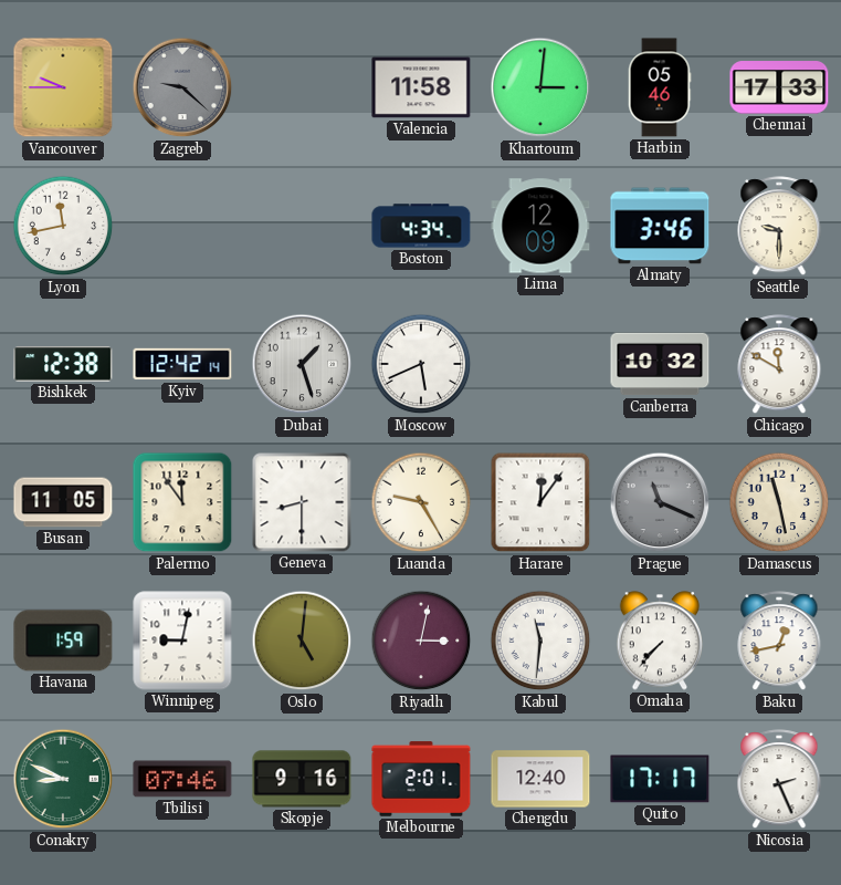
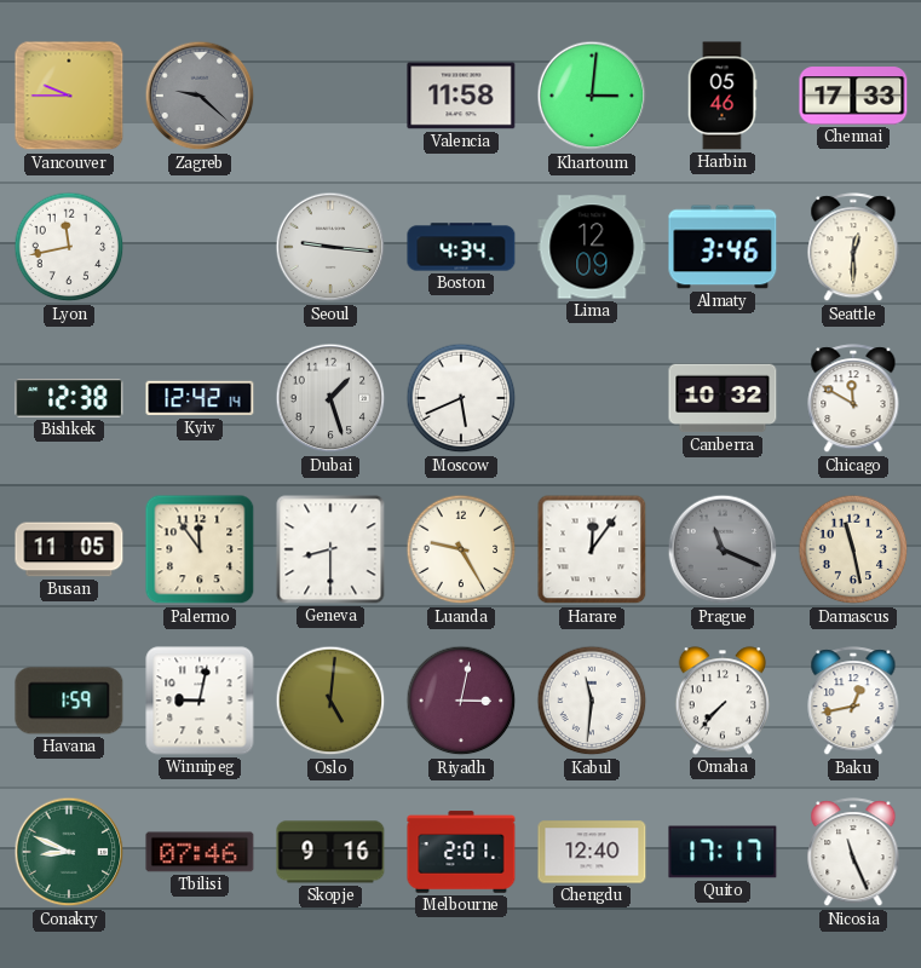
Seoul: none -> 9:16
Seattle: 9:30 -> 12:30
Nicosia: 2:26 -> 11:26
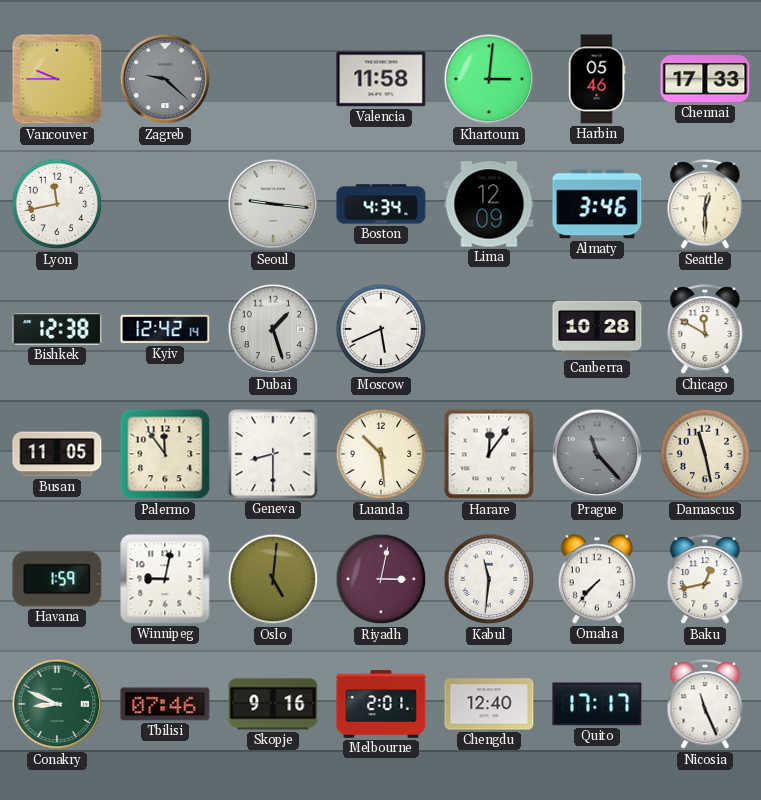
Canberra: 10:32 -> 10:28
Luanda: 9:25 -> 10:29
Prague: 11:19 -> 11:23
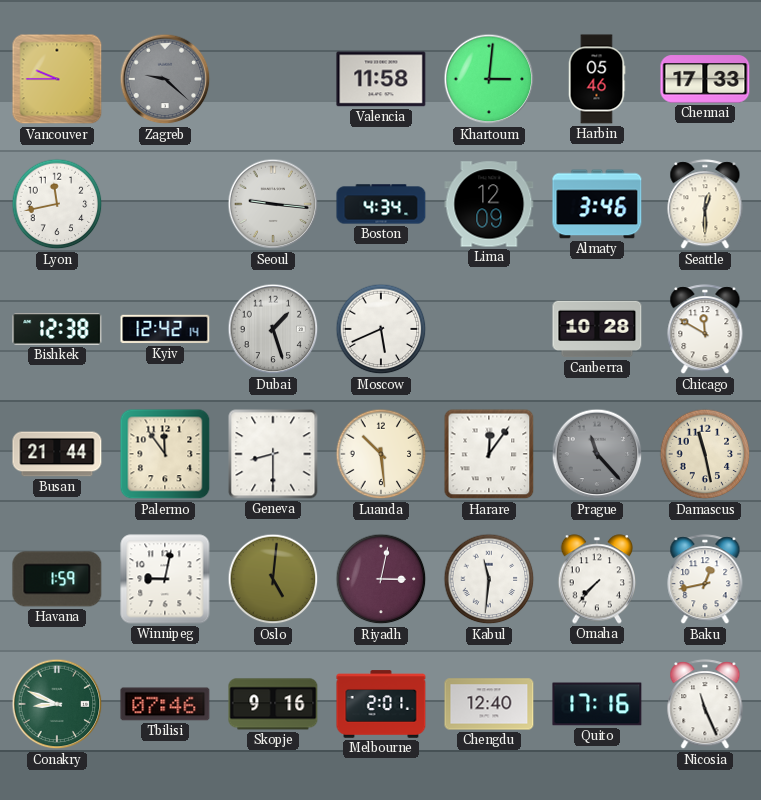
Busan: 11:05 -> 21:44
Quito: 17:17 -> 17:16
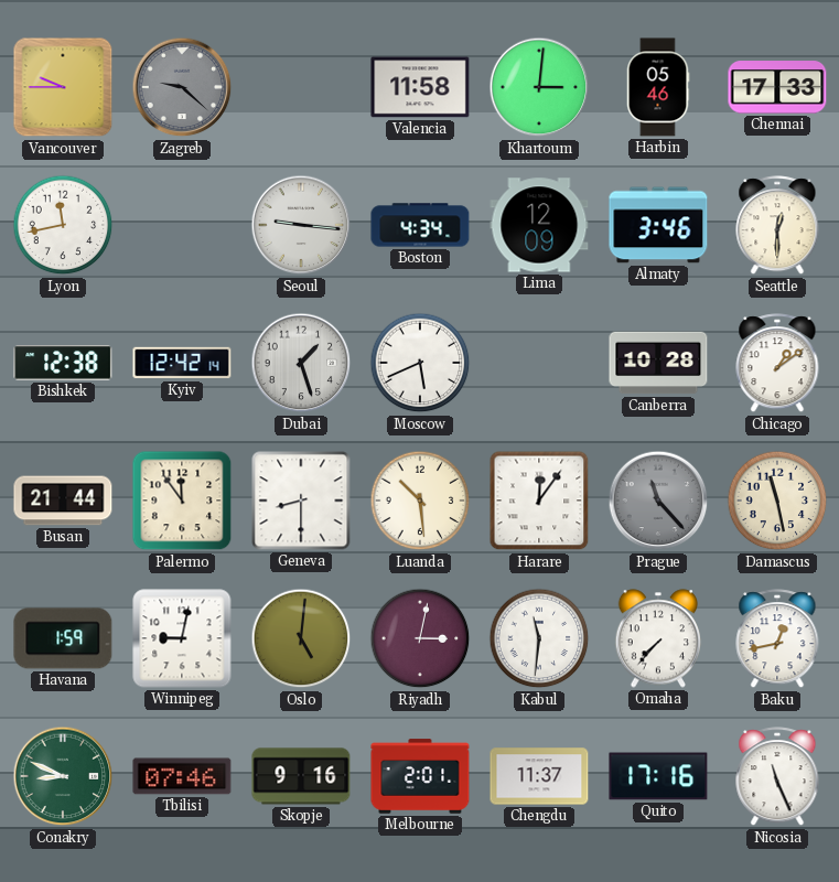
Chicago: 11:50 -> 1:09
Chengdu: 12:40 -> 11:37
